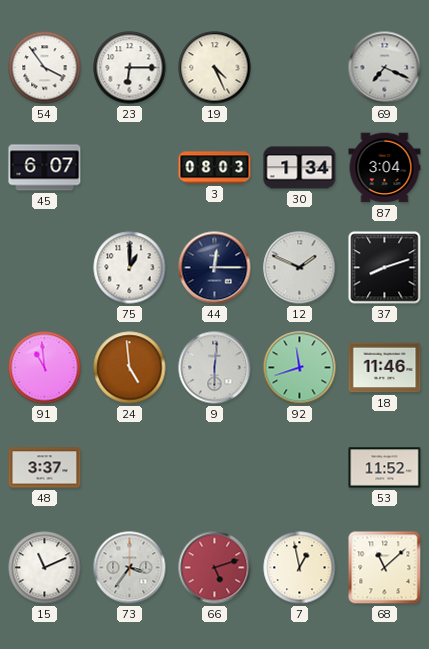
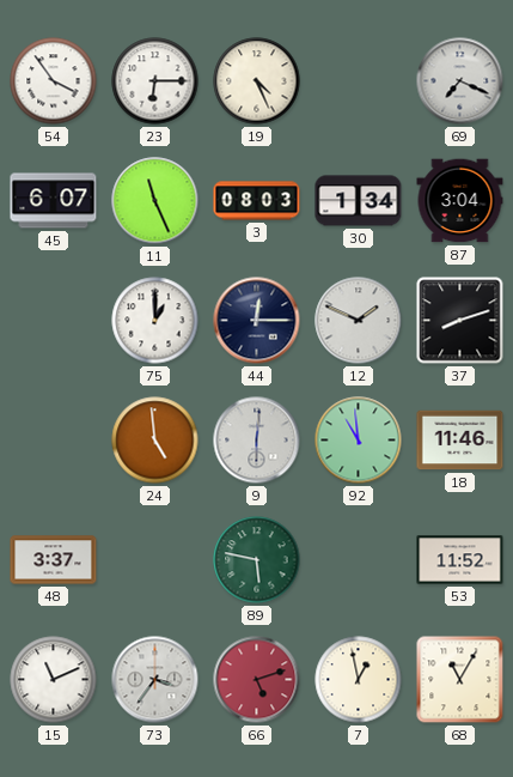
11: none -> 11:26
91: 10:59 -> none
92: 11:42 -> 10:59
89: none -> 5:47
68: 11:08 -> 11:05
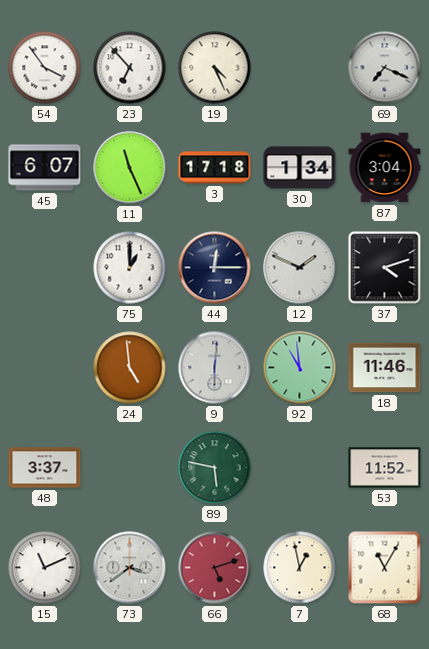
23: 6:15 -> 6:53
3: 08:03 -> 17:18
37: 8:12 -> 4:12
73: 3:36 -> 3:39
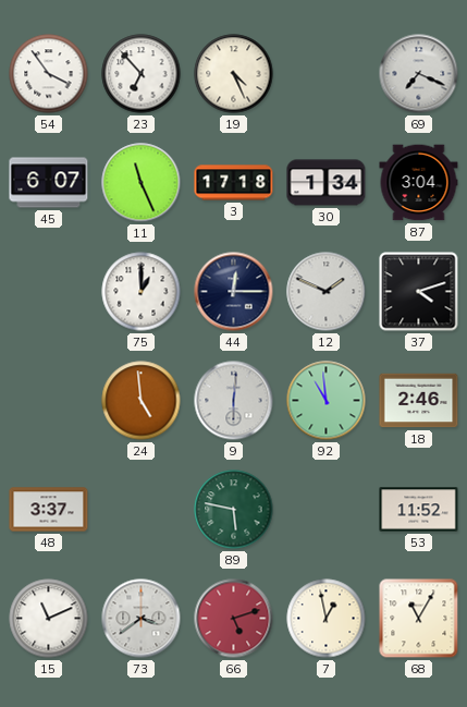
18: 11:46 -> 2:46
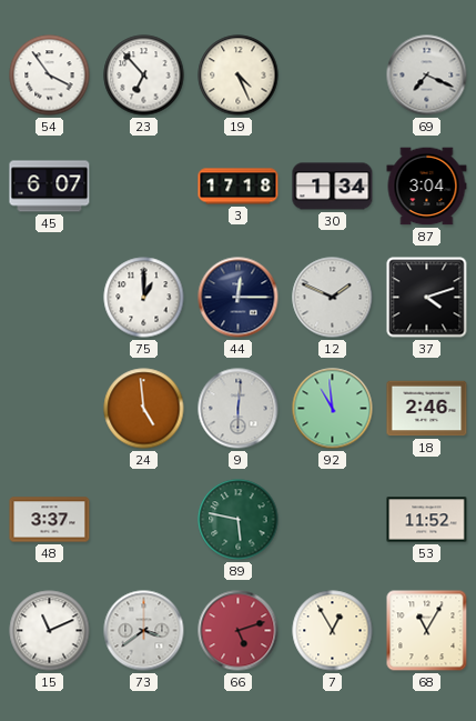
11: 11:26 -> none
7: 12:58 -> 12:55
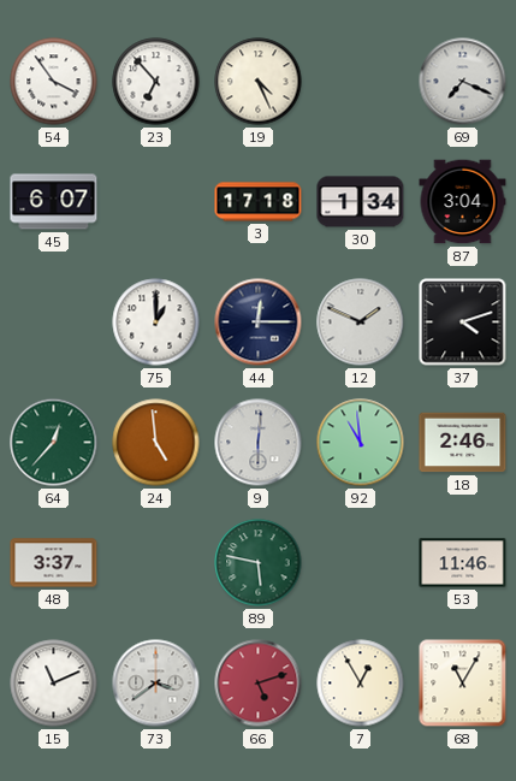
64: none -> 12:37
53: 11:52 -> 11:46
